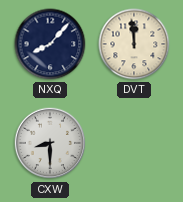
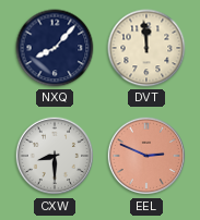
EEL: none -> 2:49
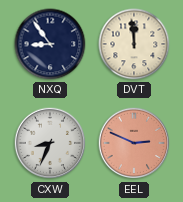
NXQ: 8:07 -> 8:54
CXW: 8:30 -> 8:34
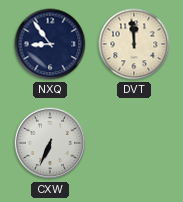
CXW: 8:34 -> 6:34
EEL: 2:49 -> none
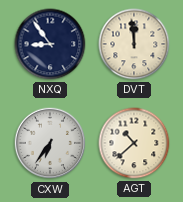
CXW: 6:34 -> 6:36
AGT: none -> 10:38
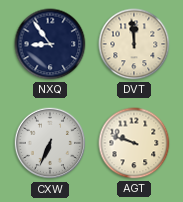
CXW: 6:36 -> 6:34
AGT: 10:38 -> 9:48
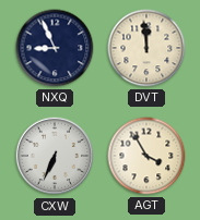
NXQ: 8:54 -> 8:56
AGT: 9:48 -> 3:55
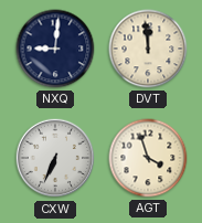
NXQ: 8:56 -> 9:01
AGT: 3:55 -> 3:57
